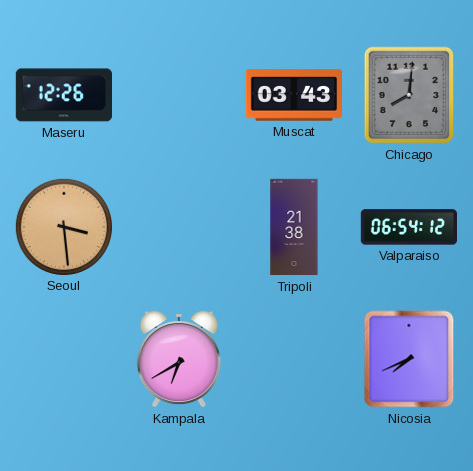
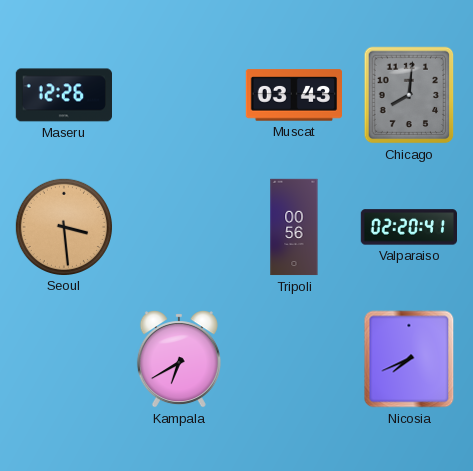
Tripoli: 21:38 -> 00:56
Valparaiso: 06:54 -> 02:20
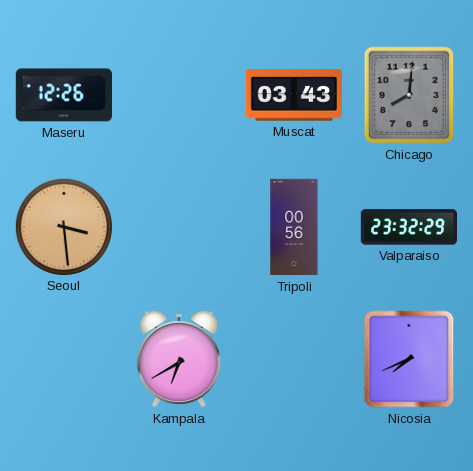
Valparaiso: 02:20 -> 23:32
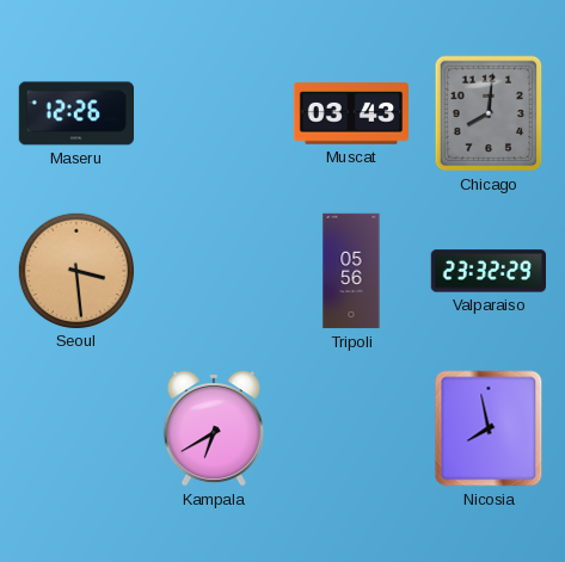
Tripoli: 00:56 -> 05:56
Nicosia: 7:41 -> 7:58
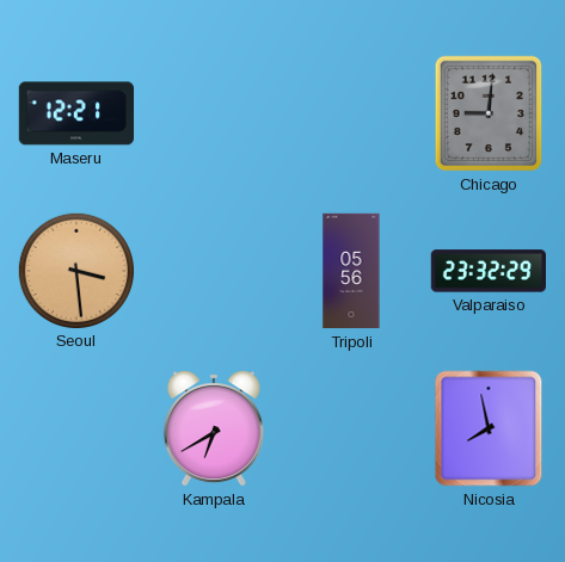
Maseru: 12:26 -> 12:21
Muscat: 03:43 -> none
Chicago: 8:01 -> 9:01
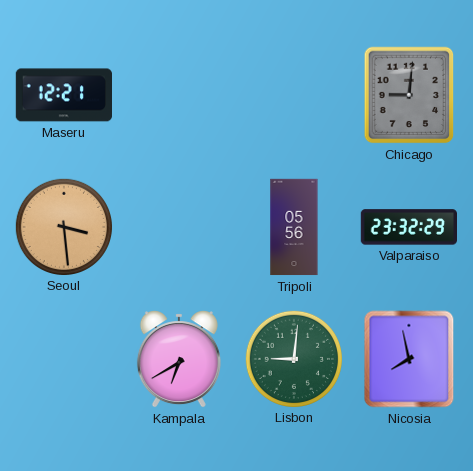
Lisbon: none -> 9:01
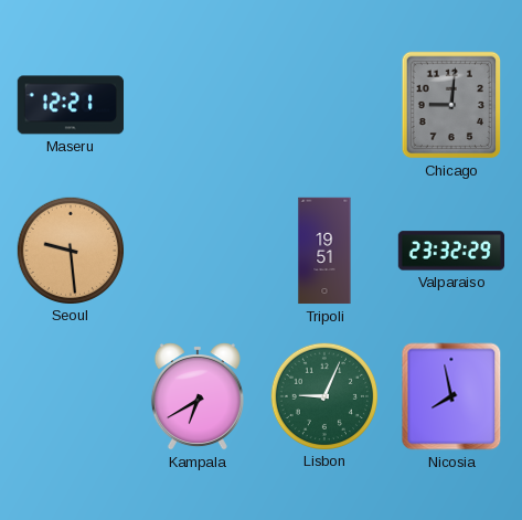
Seoul: 3:29 -> 9:29
Tripoli: 05:56 -> 19:51
Lisbon: 9:01 -> 9:04
